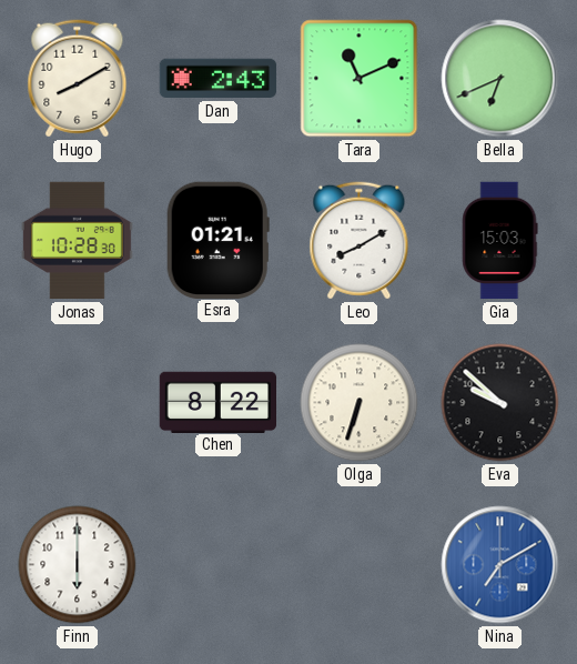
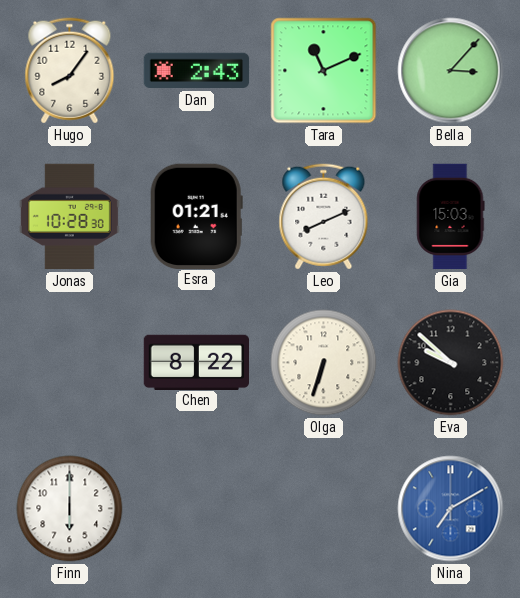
Hugo: 8:10 -> 8:06
Bella: 6:41 -> 3:07
Leo: 8:10 -> 8:11
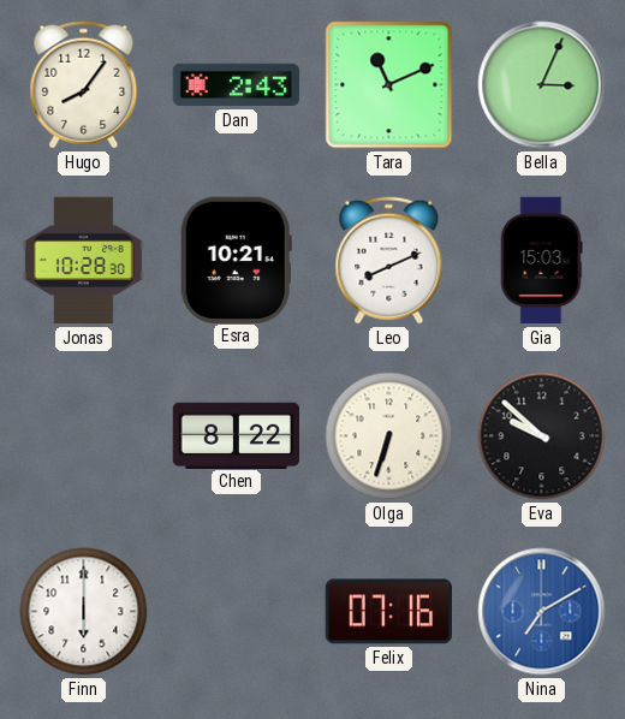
Bella: 3:07 -> 3:04
Esra: 01:21 -> 10:21
Felix: none -> 07:16
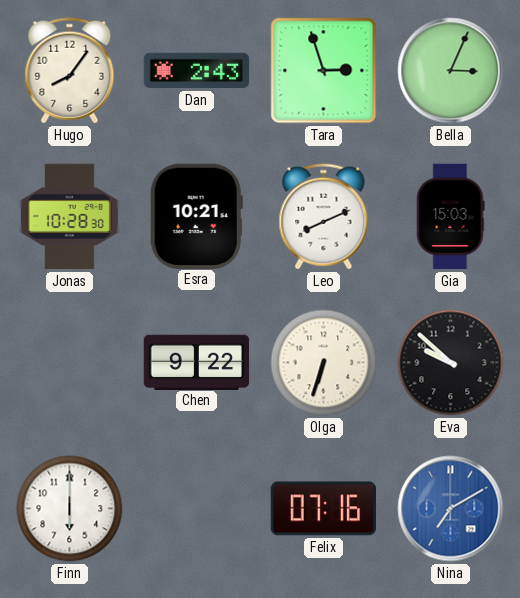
Tara: 11:11 -> 2:57
Chen: 8:22 -> 9:22
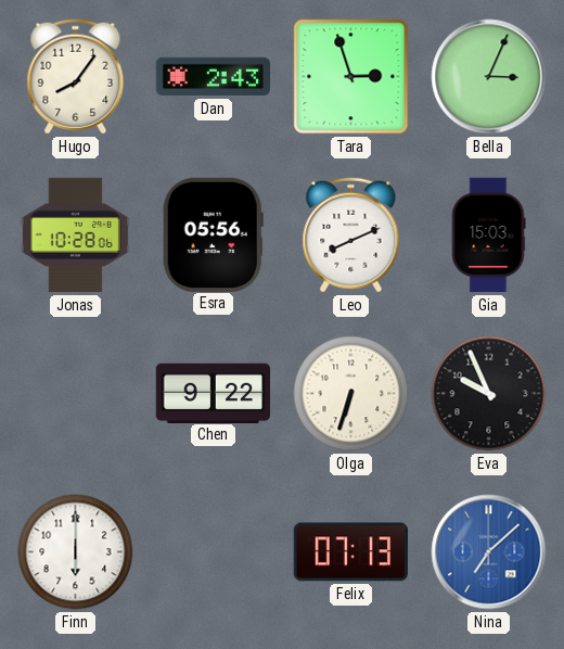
Jonas: 10:28:30 -> 10:28:06
Esra: 10:21 -> 05:56
Eva: 9:52 -> 9:56
Felix: 07:16 -> 07:13
Nina: 7:10 -> 7:08
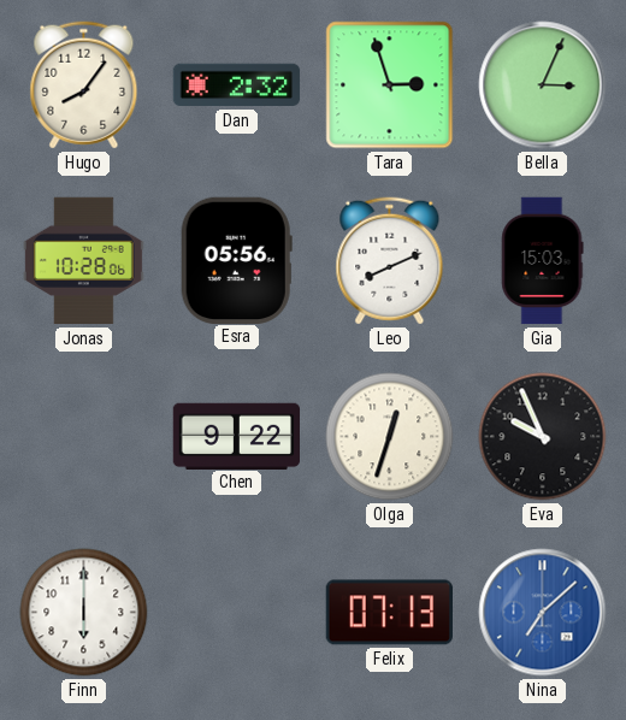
Dan: 2:43 -> 2:32
Olga: 6:33 -> 12:33
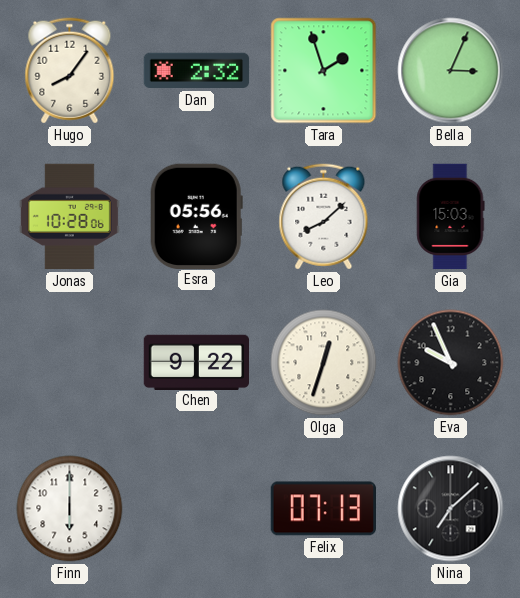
Tara: 2:57 -> 1:57
Leo: 8:11 -> 8:08
Nina dial: blue -> black
